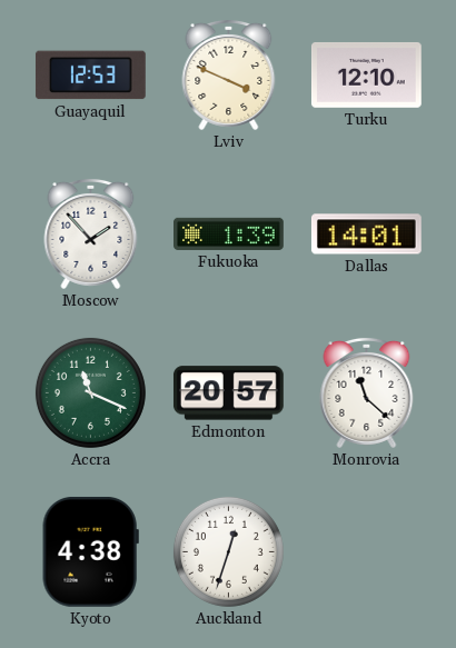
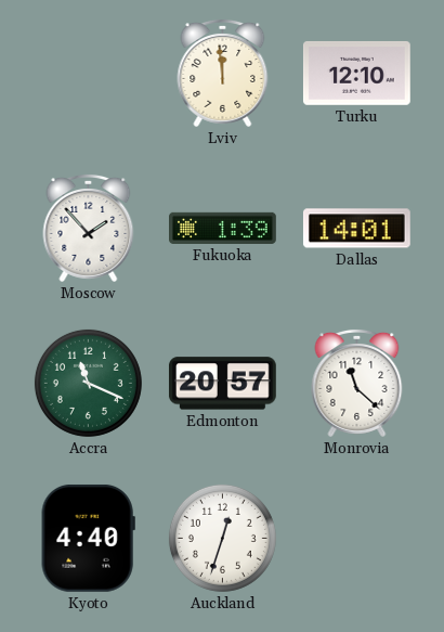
Guayaquil: 12:53 -> none
Lviv: 3:49 -> 11:59
Kyoto: 4:38 -> 4:40
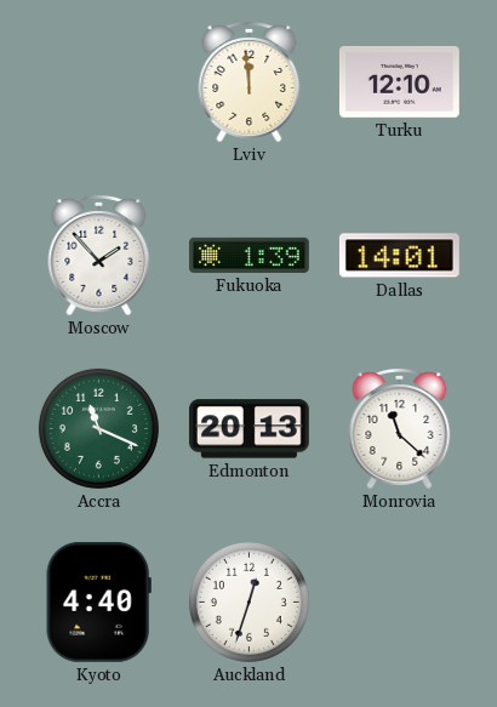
Edmonton: 20:57 -> 20:13
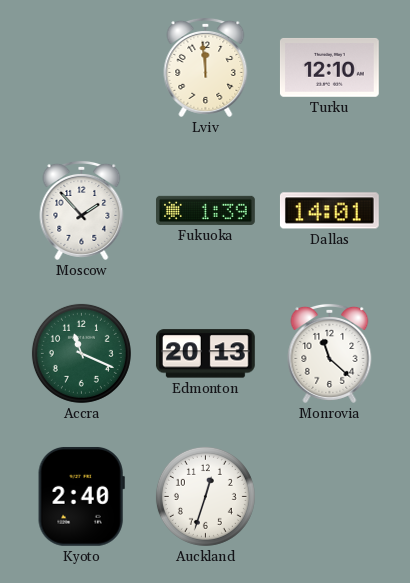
Kyoto: 4:40 -> 2:40
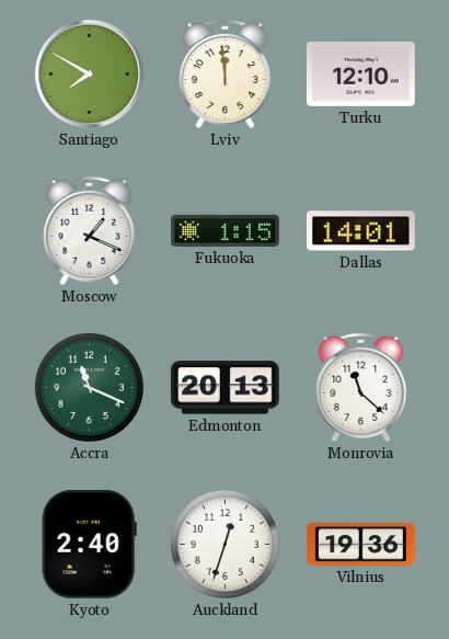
Santiago: none -> 7:50
Moscow: 1:53 -> 1:19
Fukuoka: 1:39 -> 1:15
Vilnius: none -> 19:36
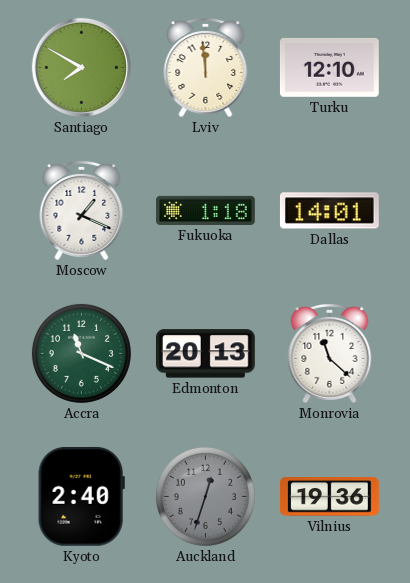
Fukuoka: 1:15 -> 1:18
Auckland dial: white -> grey
